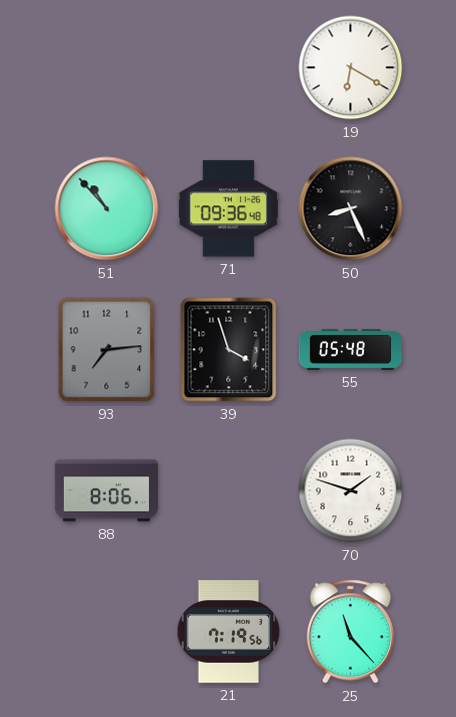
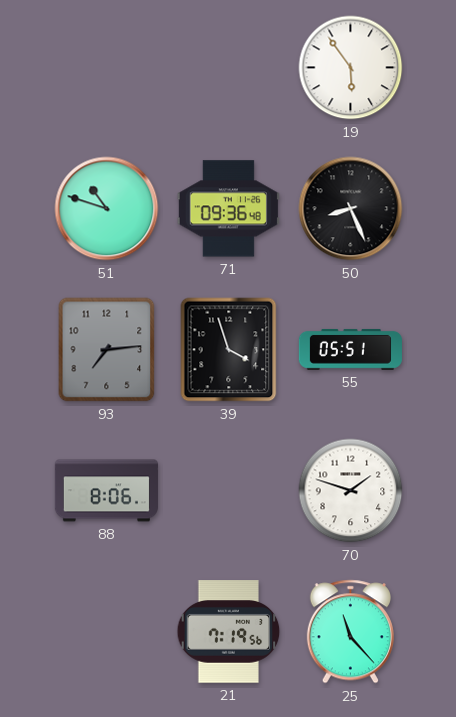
19: 6:20 -> 5:54
51: 10:53 -> 10:48
55: 05:48 -> 05:51
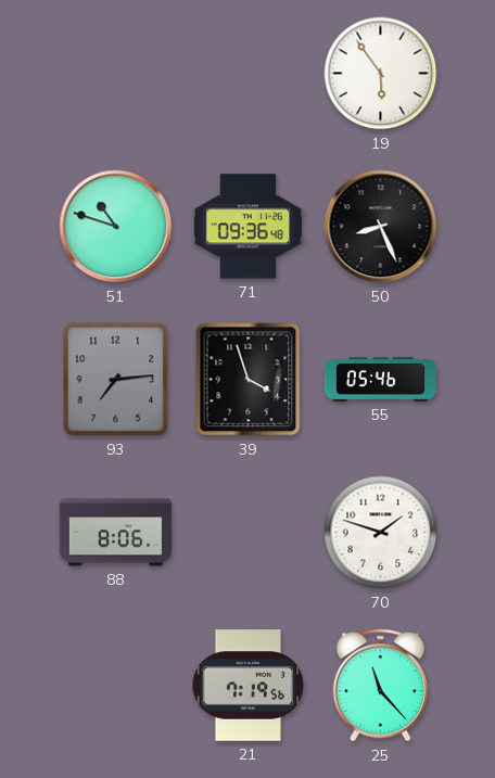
55: 05:51 -> 05:46
